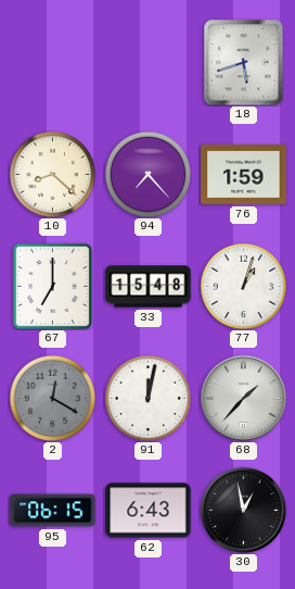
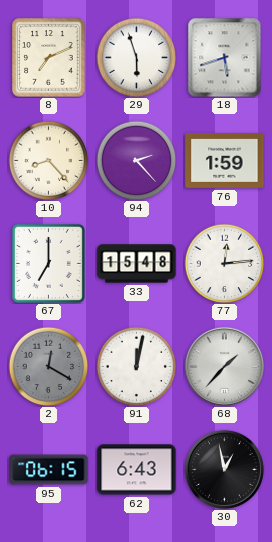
8: none -> 7:11
29: none -> 5:57
10: 8:22 -> 8:23
94: 7:23 -> 2:23
77: 1:03 -> 12:14
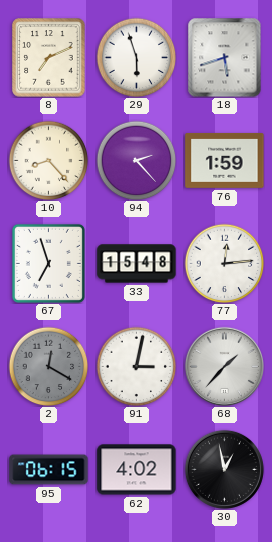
67: 7:00 -> 6:57
91: 12:02 -> 3:02
62: 6:43 -> 4:02
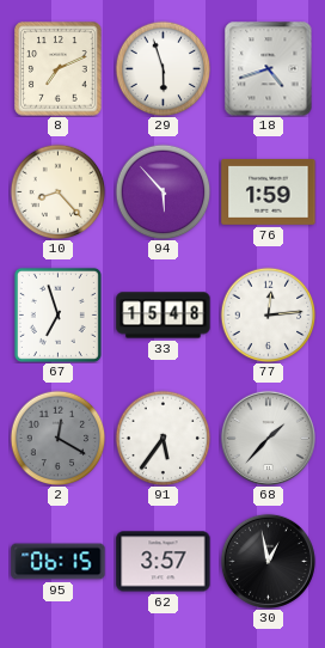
18: 5:42 -> 4:42
94: 2:23 -> 5:53
91: 3:02 -> 5:36
62: 4:02 -> 3:57
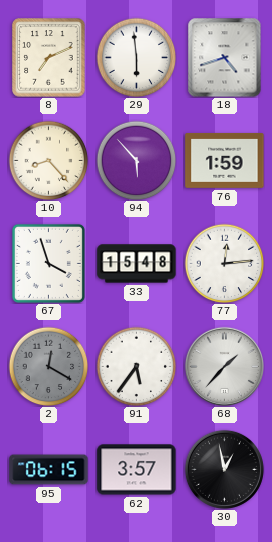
29: 5:57 -> 5:59
67: 6:57 -> 3:57
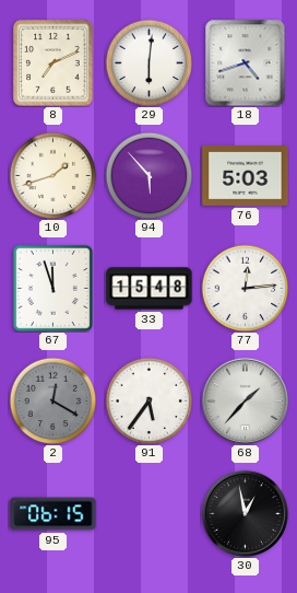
29: 5:59 -> 6:01
10: 8:23 -> 1:42
76: 1:59 -> 5:03
67: 3:57 -> 11:57
62: 3:57 -> none
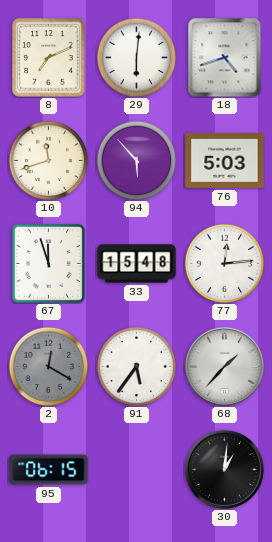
10: 1:42 -> 11:42
30: 12:58 -> 1:01
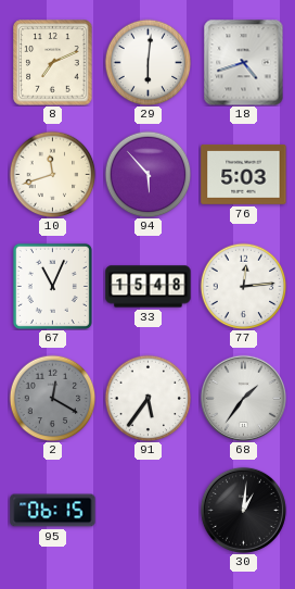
67: 11:57 -> 11:04
68: 1:37 -> 1:36
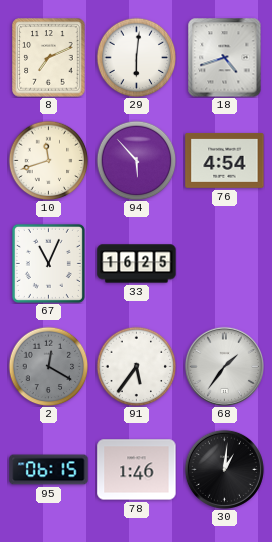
76: 5:03 -> 4:54
33: 15:48 -> 16:25
77: 12:14 -> none
78: none -> 1:46
